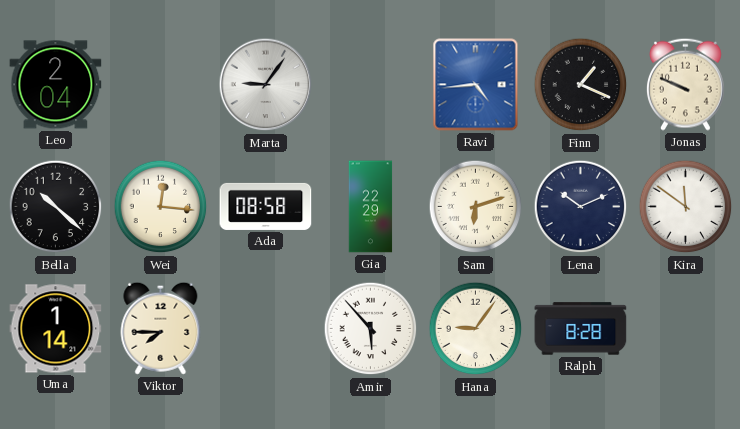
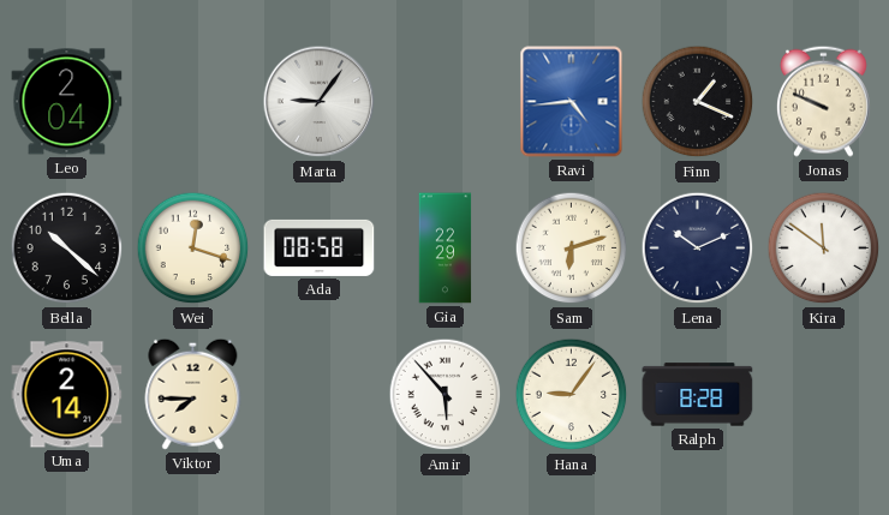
Wei: 12:16 -> 12:18
Uma: 1:14 -> 2:14
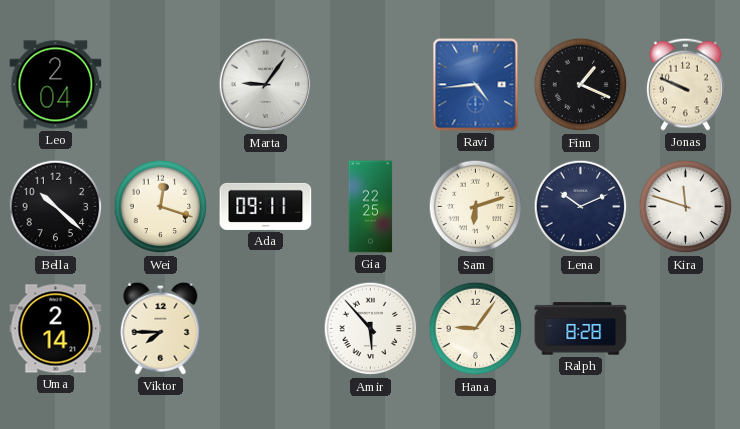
Ada: 08:58 -> 09:11
Gia: 22:29 -> 22:25
Kira: 11:51 -> 11:48
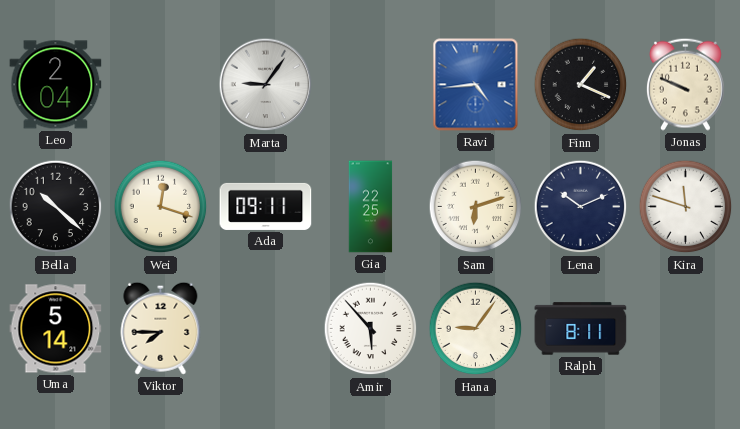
Uma: 2:14 -> 5:14
Ralph: 8:28 -> 8:11
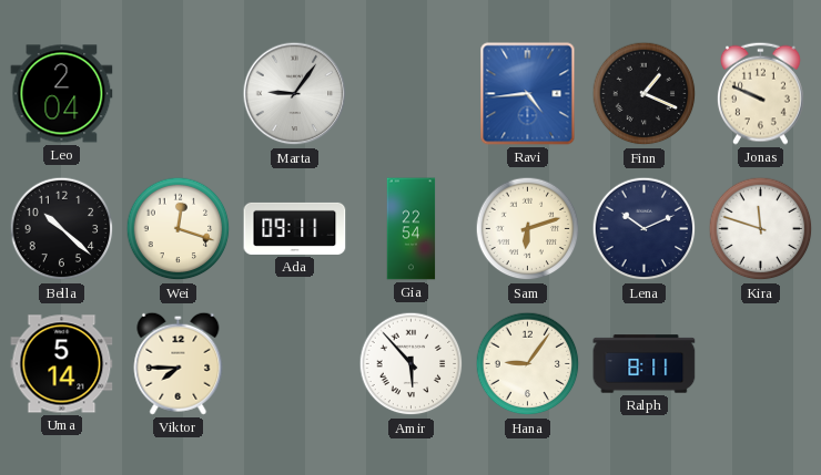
Gia: 22:25 -> 22:54
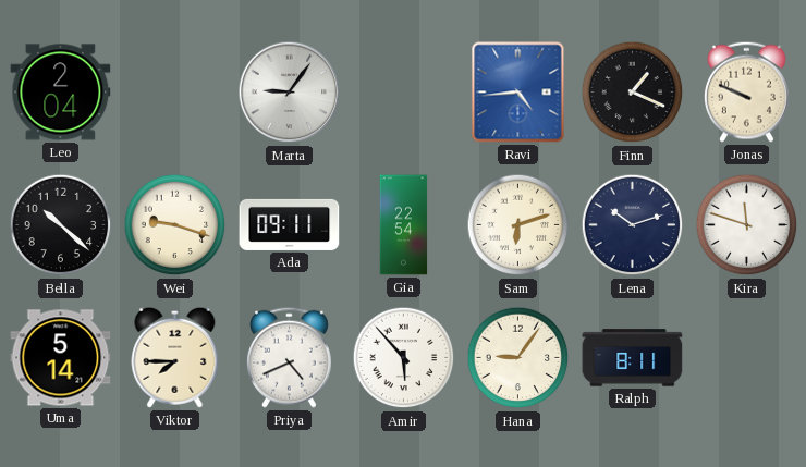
Wei: 12:18 -> 9:18
Lena: 10:11 -> 10:12
Priya: none -> 4:41
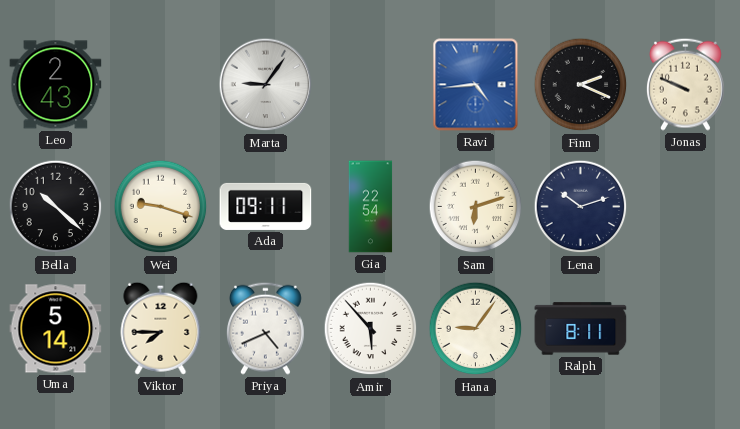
Leo: 2:04 -> 2:43
Finn: 1:19 -> 2:19
Kira: 11:48 -> none
